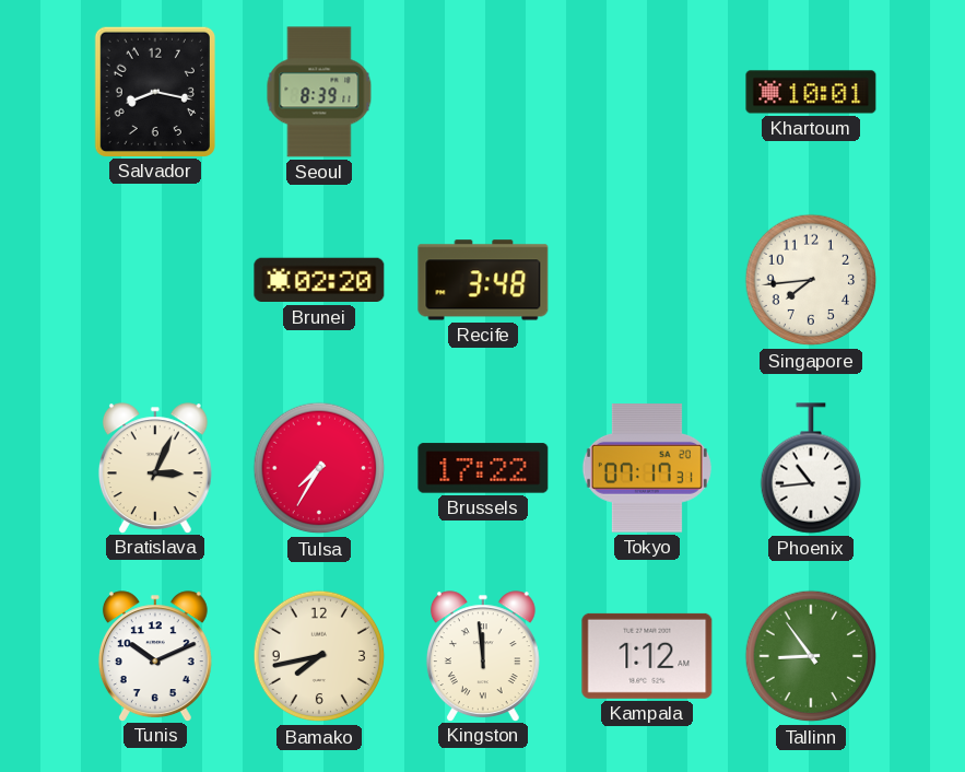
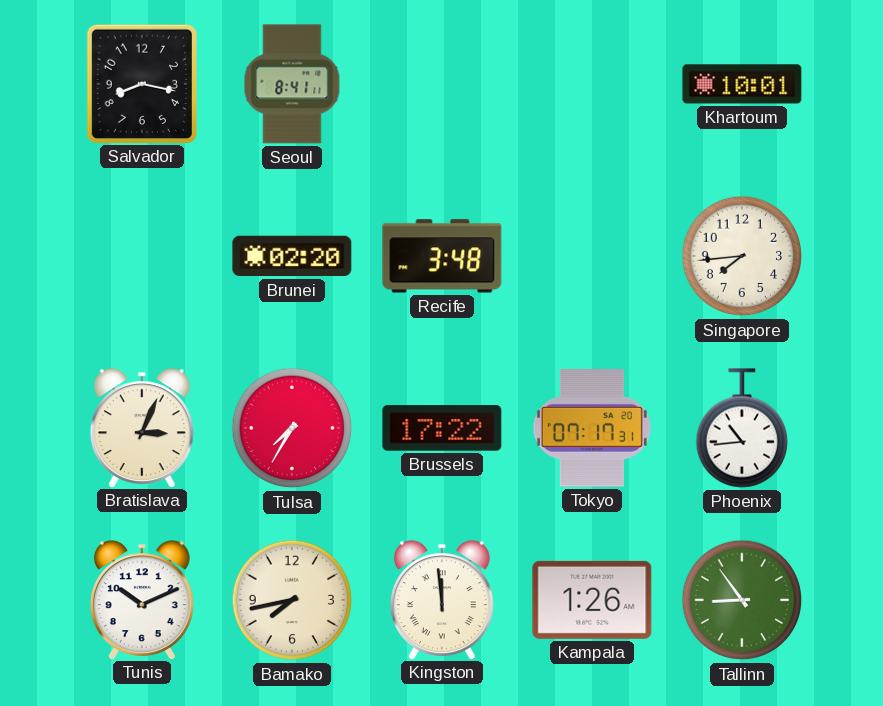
Seoul: 8:39 -> 8:41
Kampala: 1:12 -> 1:26
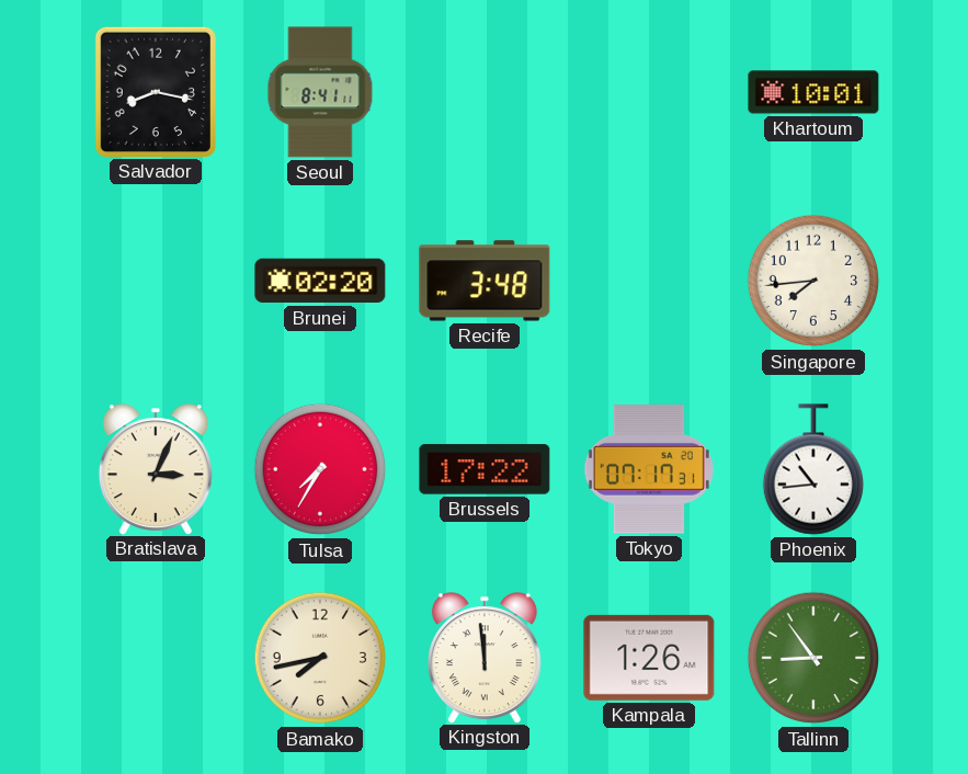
Tunis: 10:11 -> none
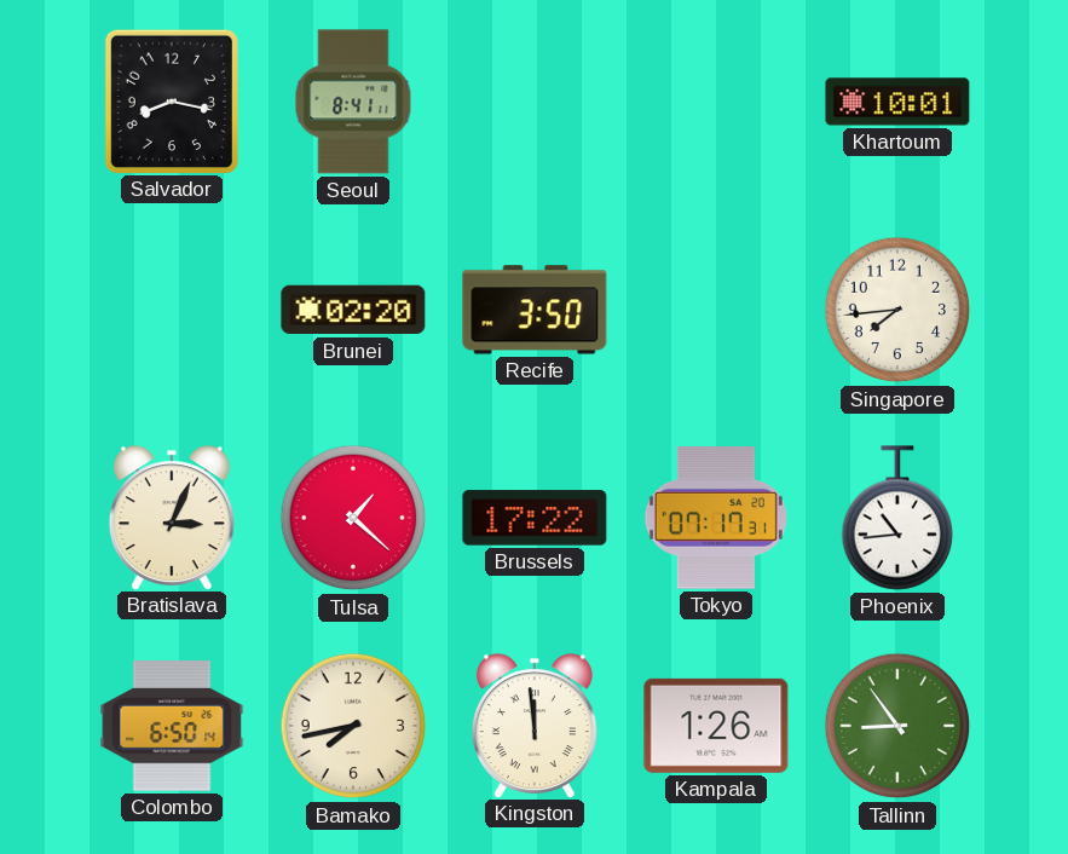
Recife: 3:48 -> 3:50
Tulsa: 7:35 -> 1:22
Colombo: none -> 6:50
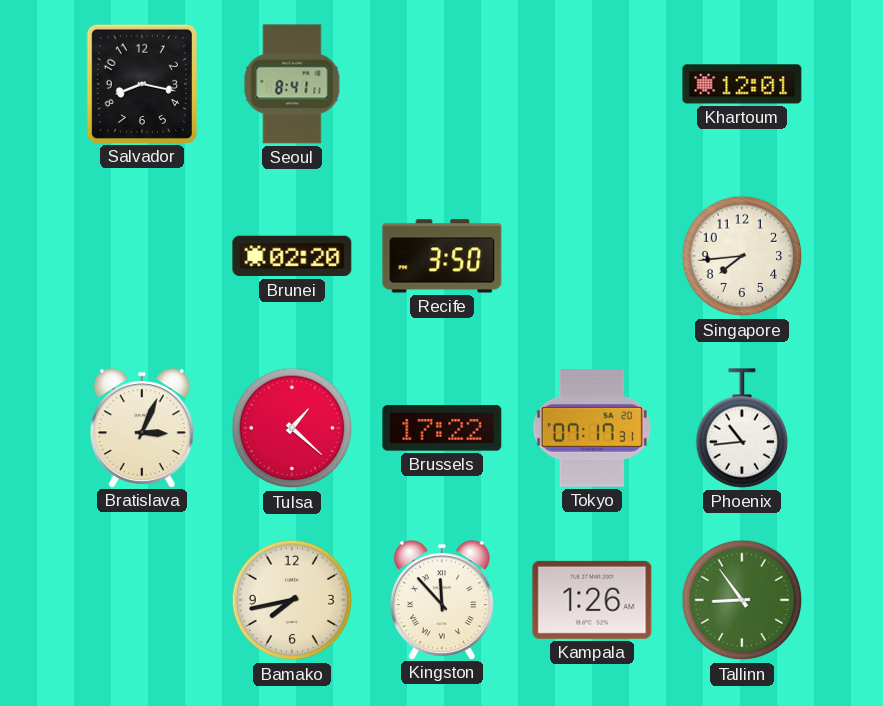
Khartoum: 10:01 -> 12:01
Colombo: 6:50 -> none
Kingston: 11:59 -> 11:53
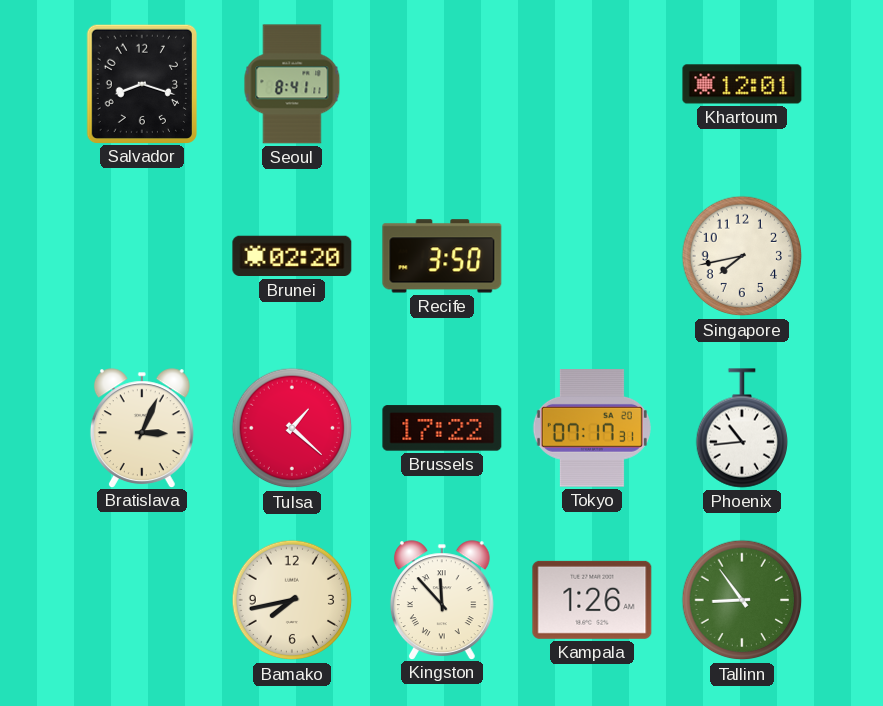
Salvador: 8:17 -> 8:18
Singapore: 7:44 -> 7:43
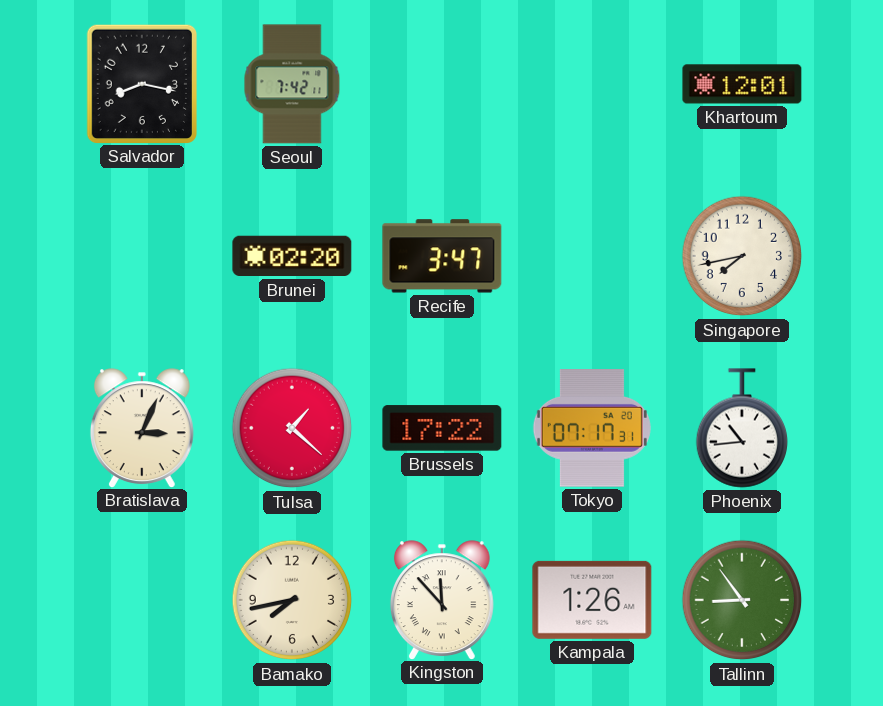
Salvador: 8:18 -> 8:17
Seoul: 8:41 -> 7:42
Recife: 3:50 -> 3:47
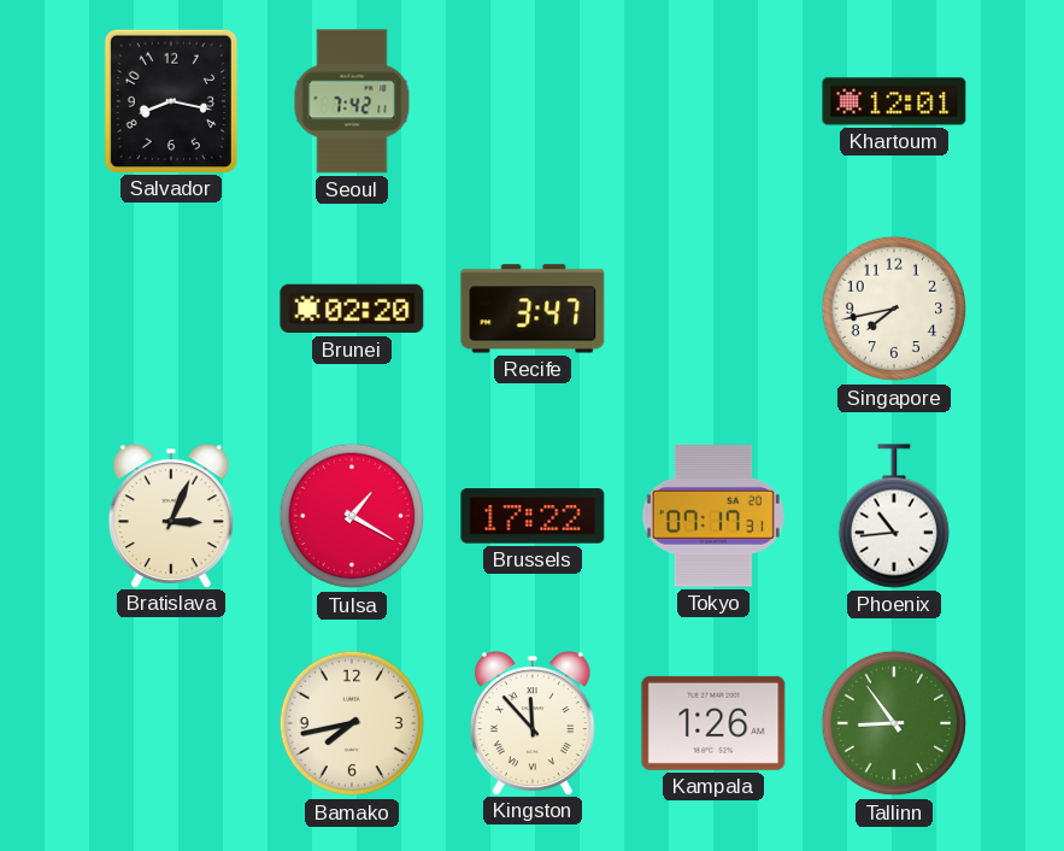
Tulsa: 1:22 -> 1:20
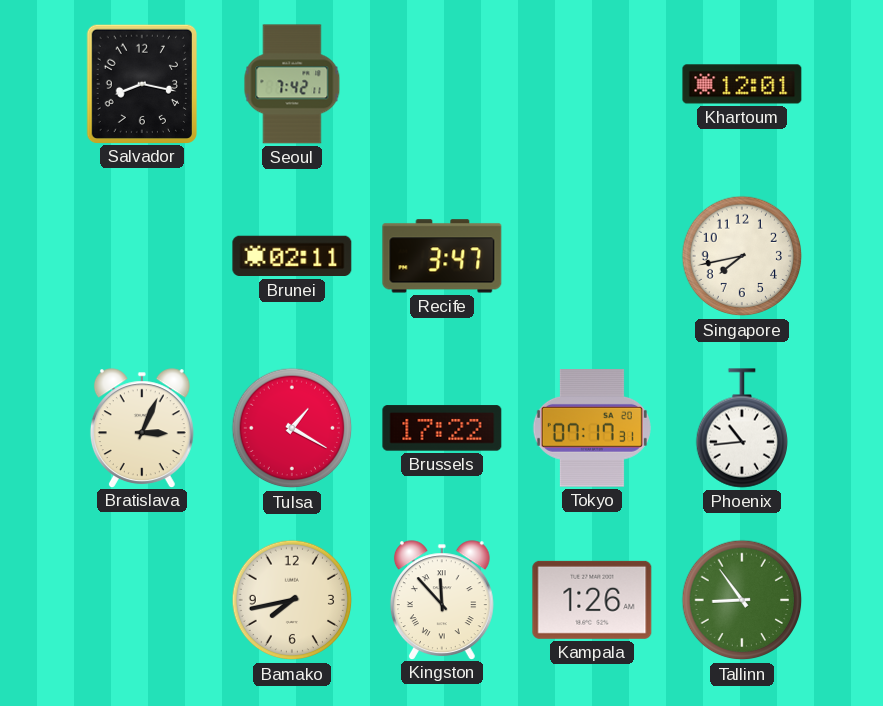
Brunei: 02:20 -> 02:11
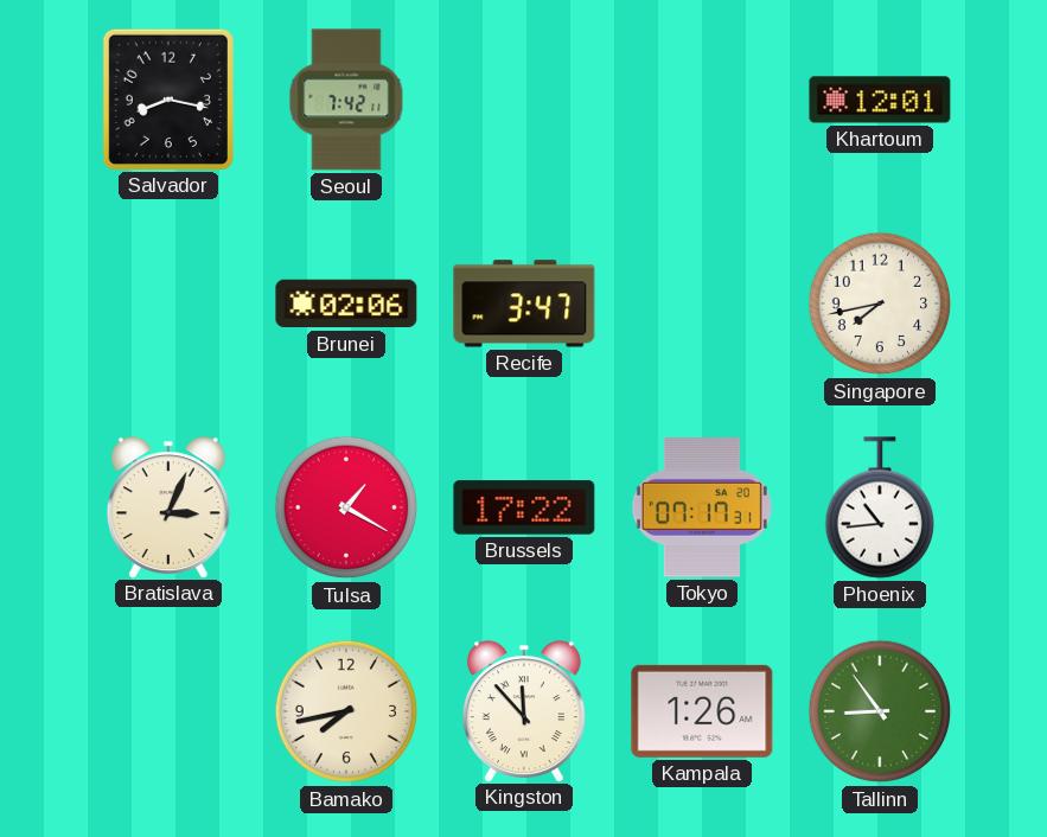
Brunei: 02:11 -> 02:06
